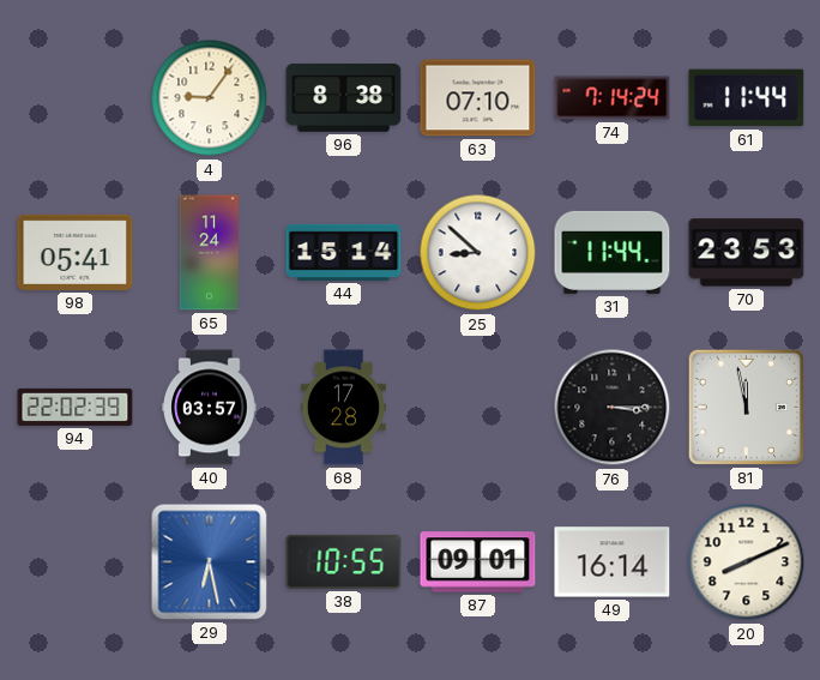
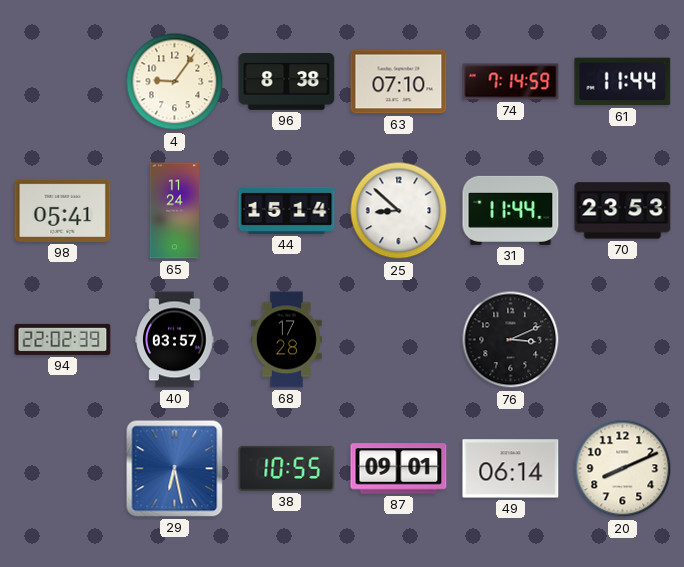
74: 7:14:24 -> 7:14:59
76: 3:15 -> 3:11
81: 11:58 -> none
49: 16:14 -> 06:14
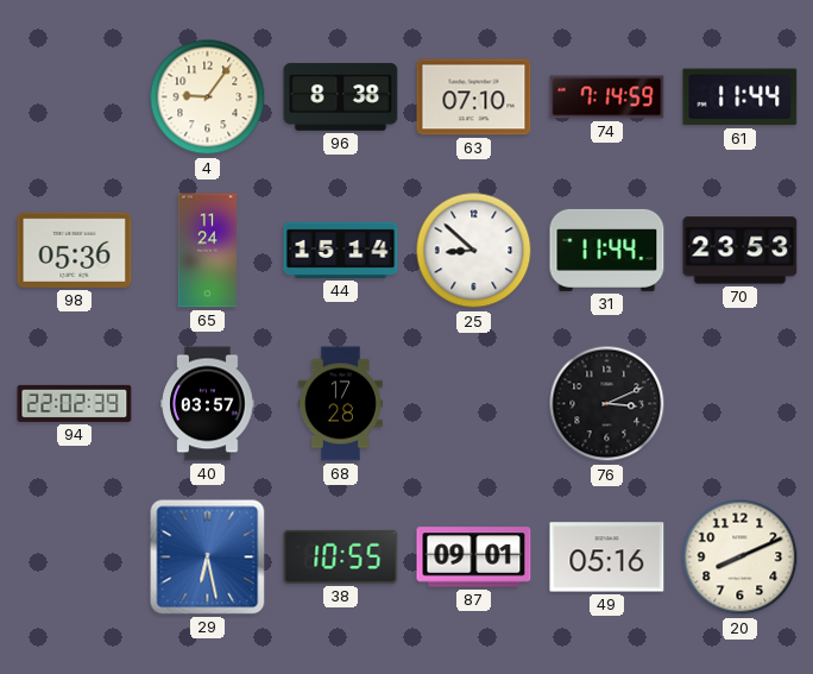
98: 05:41 -> 05:36
49: 06:14 -> 05:16
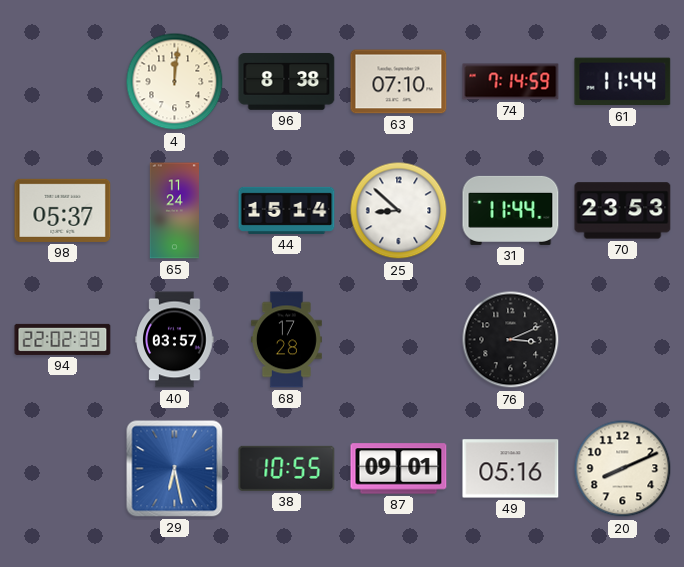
4: 9:06 -> 12:01
98: 05:36 -> 05:37
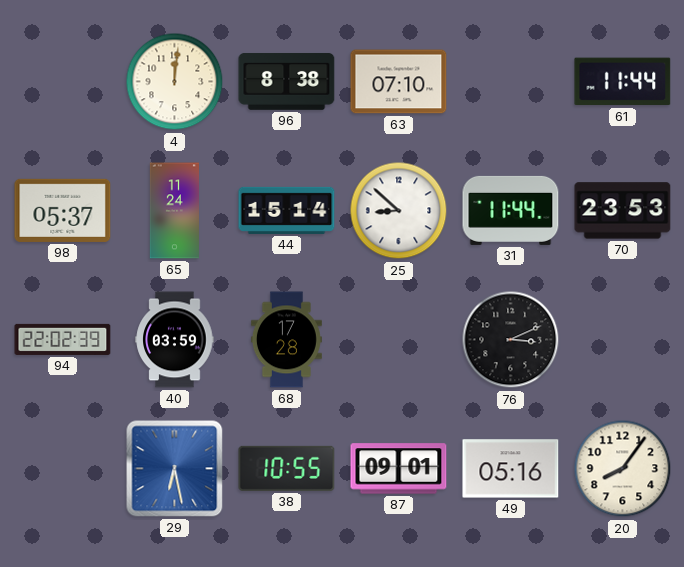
74: 7:14 -> none
40: 03:57 -> 03:59
20: 8:11 -> 8:06
